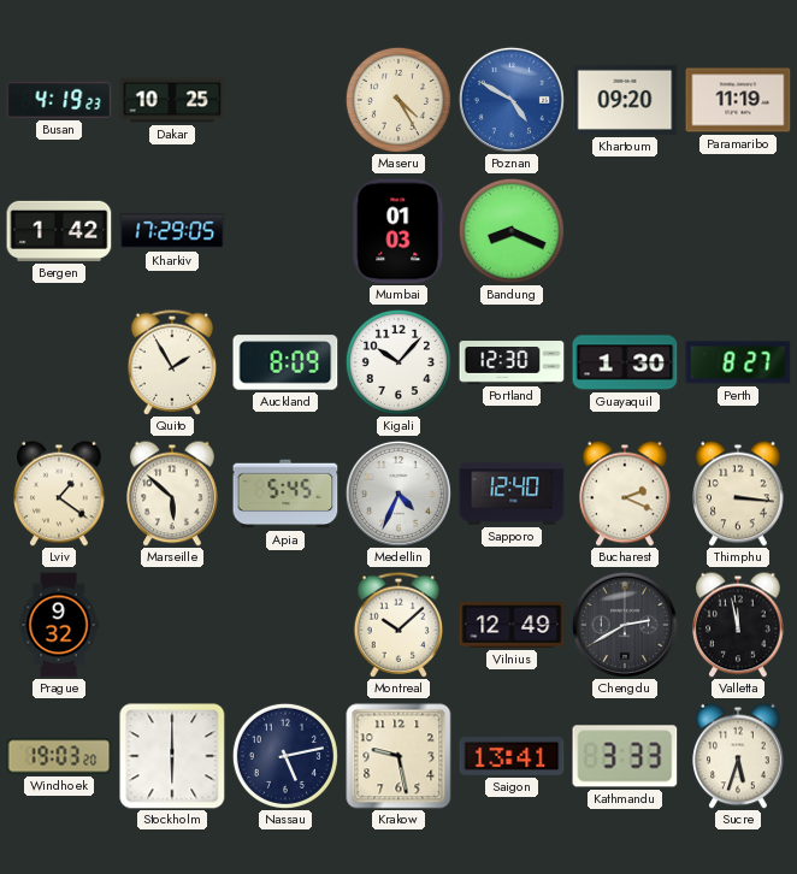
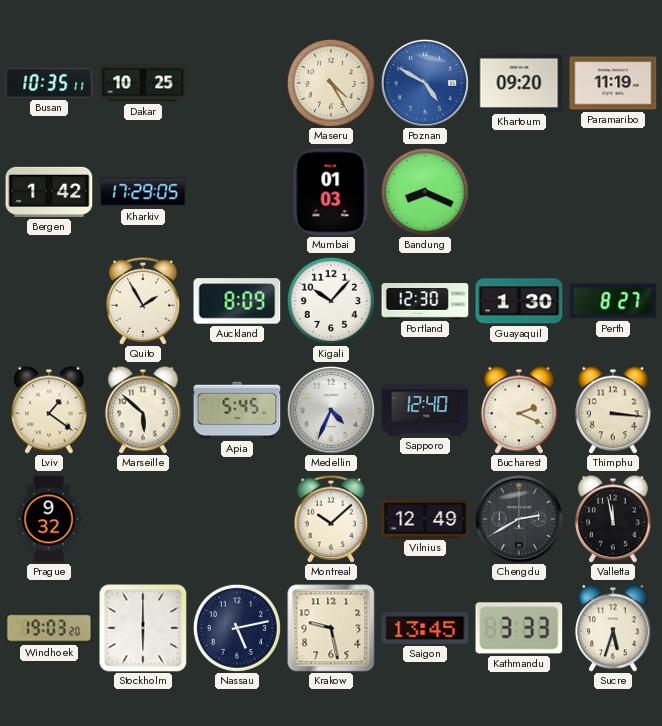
Busan: 4:19 -> 10:35
Saigon: 13:41 -> 13:45
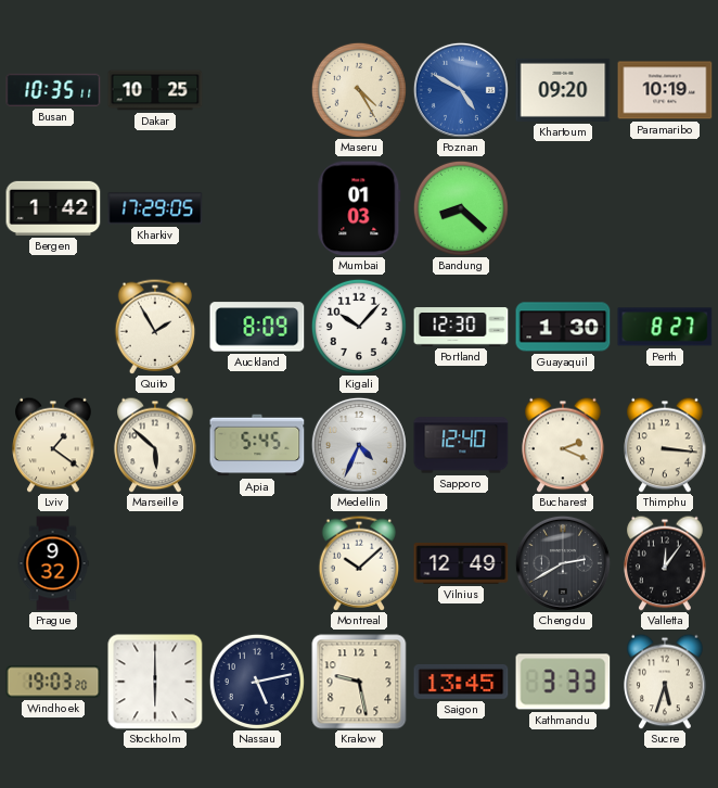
Paramaribo: 11:19 -> 10:19
Bandung: 8:19 -> 8:22
Valletta: 11:58 -> 12:06
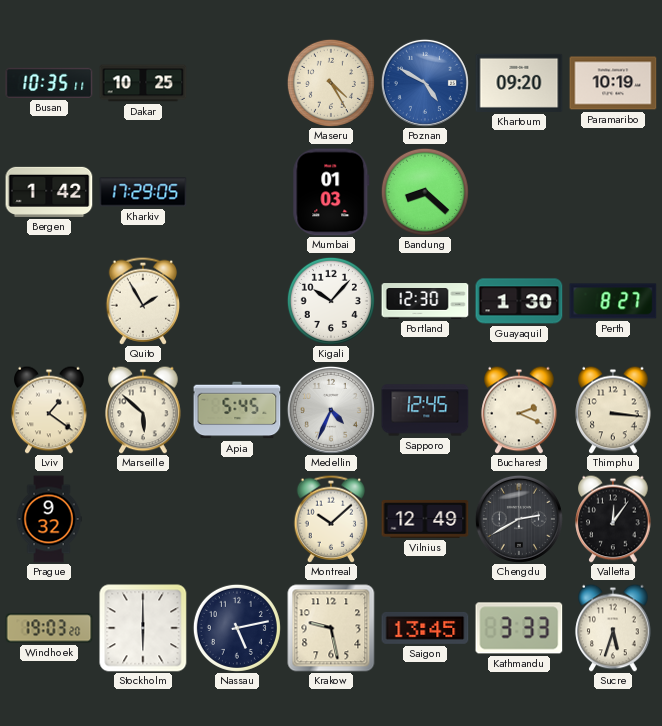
Auckland: 8:09 -> none
Sapporo: 12:40 -> 12:45
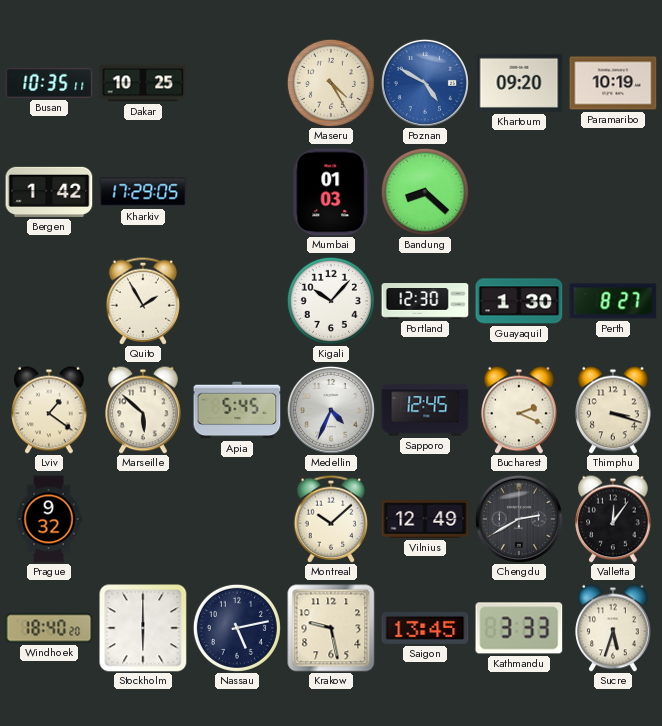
Thimphu: 3:16 -> 3:18
Windhoek: 19:03 -> 18:40
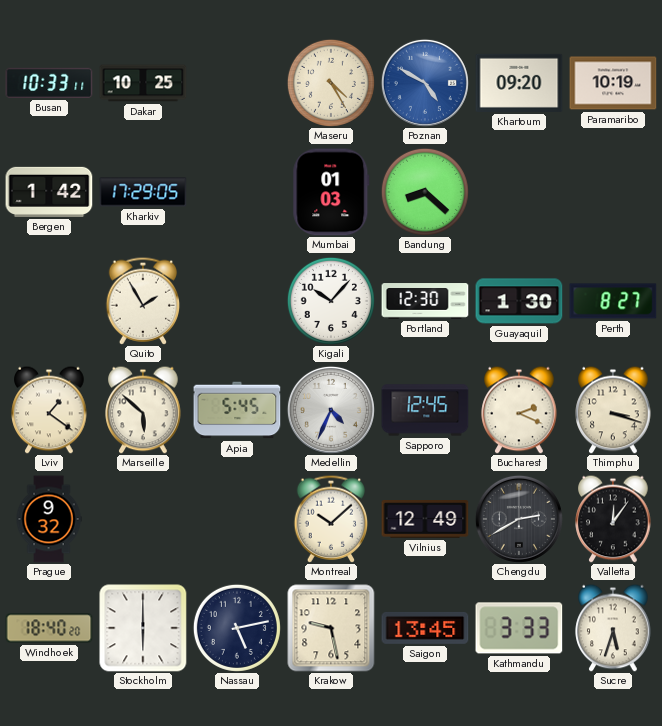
Busan: 10:35 -> 10:33
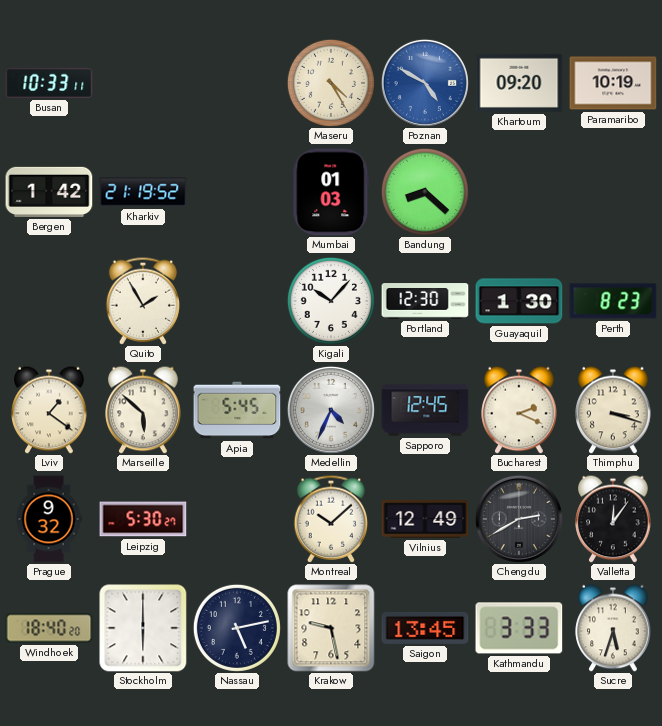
Dakar: 10:25 -> none
Kharkiv: 17:29 -> 21:19
Perth: 8:27 -> 8:23
Leipzig: none -> 5:30
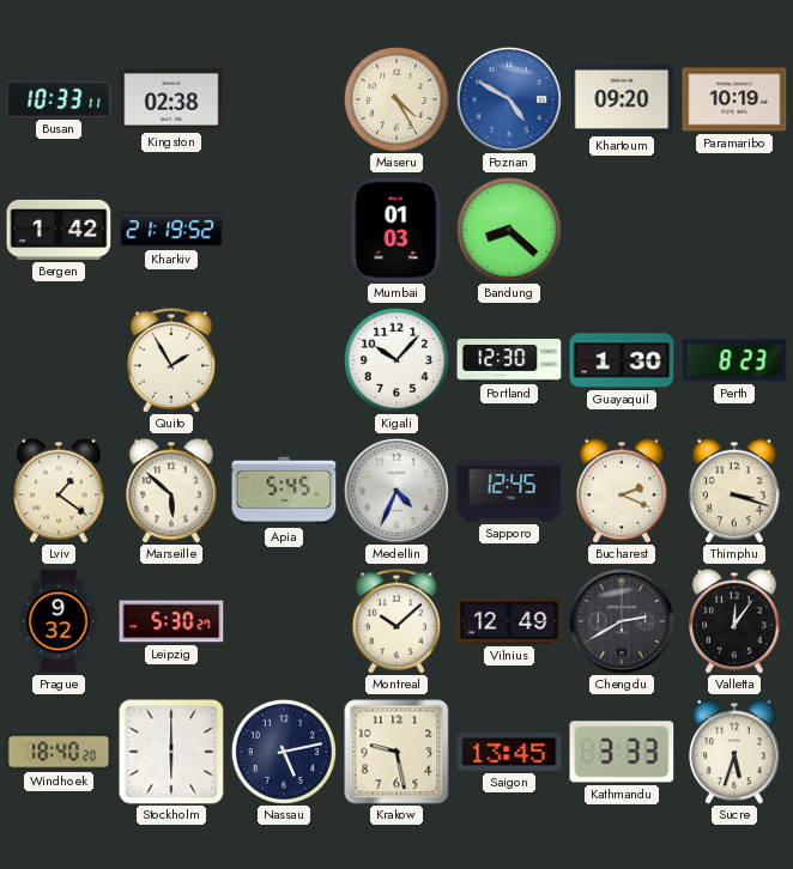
Kingston: none -> 02:38
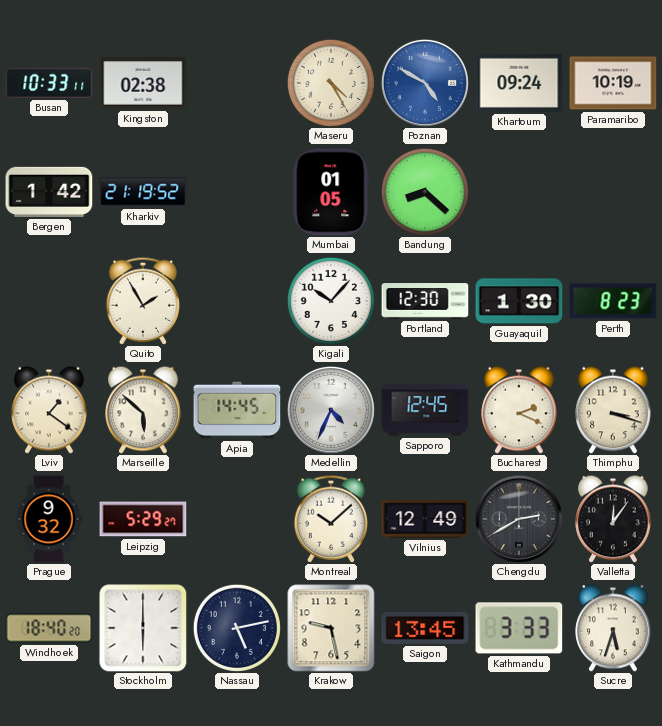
Khartoum: 09:20 -> 09:24
Mumbai: 01:03 -> 01:05
Apia: 5:45 -> 14:45
Leipzig: 5:30 -> 5:29
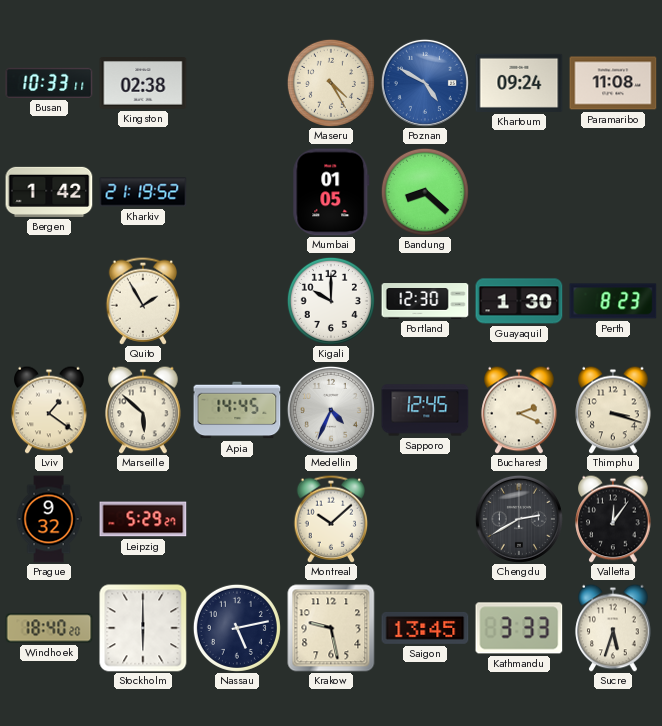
Paramaribo: 10:19 -> 11:08
Kigali: 10:07 -> 10:00
Vilnius: 12:49 -> none
